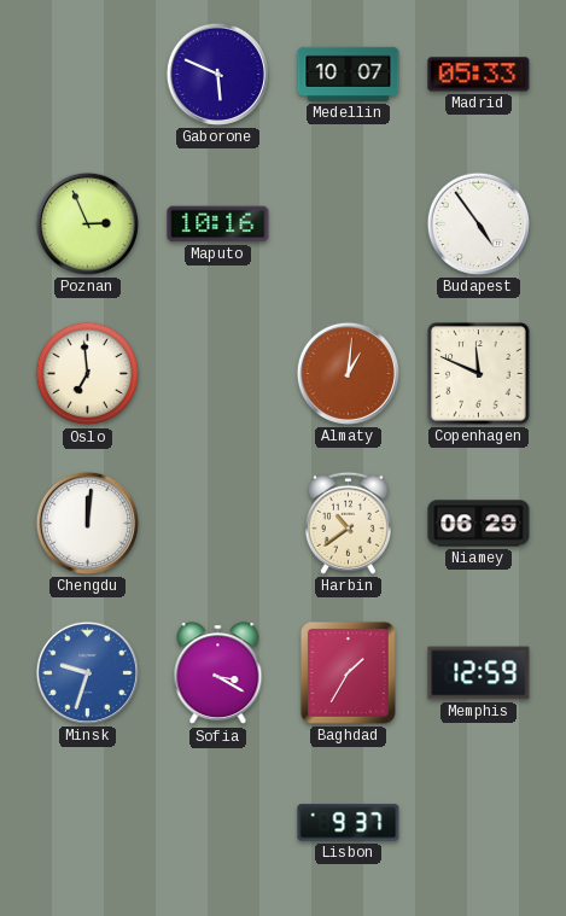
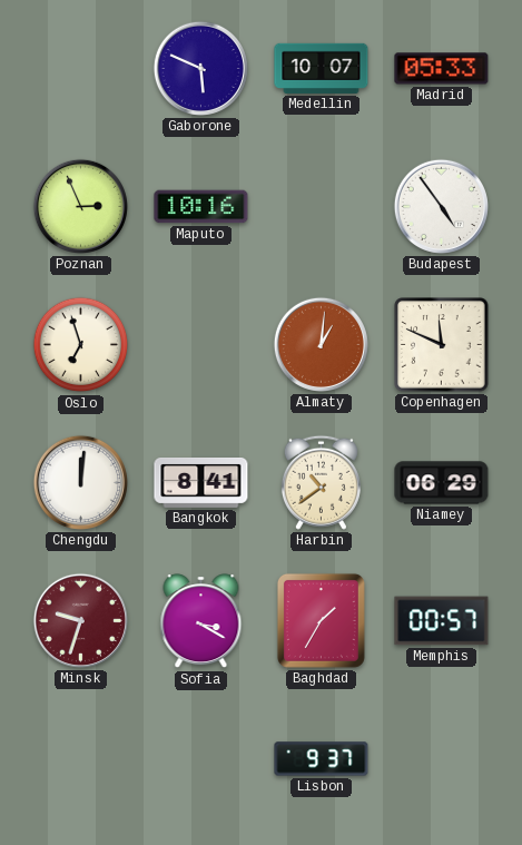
Oslo: 6:59 -> 6:57
Bangkok: none -> 8:41
Minsk dial: blue -> burgundy
Memphis: 12:59 -> 00:57
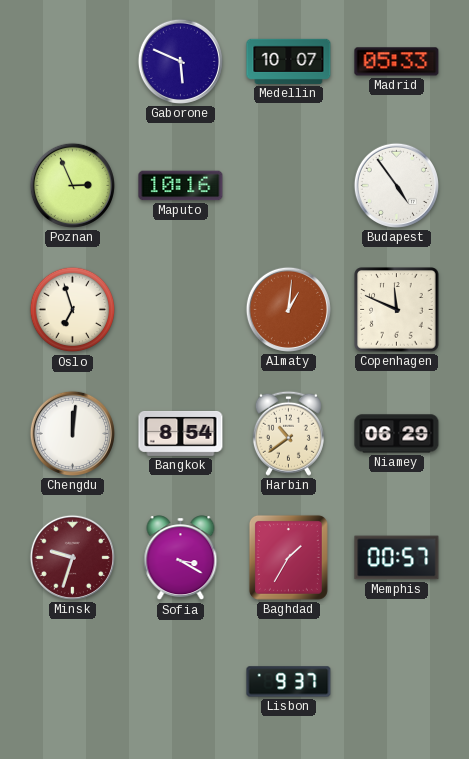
Bangkok: 8:41 -> 8:54
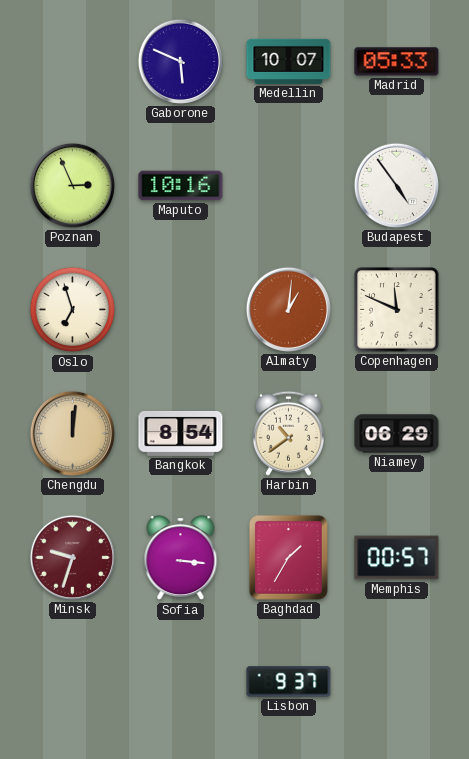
Chengdu dial: white -> champagne
Sofia: 3:20 -> 3:16
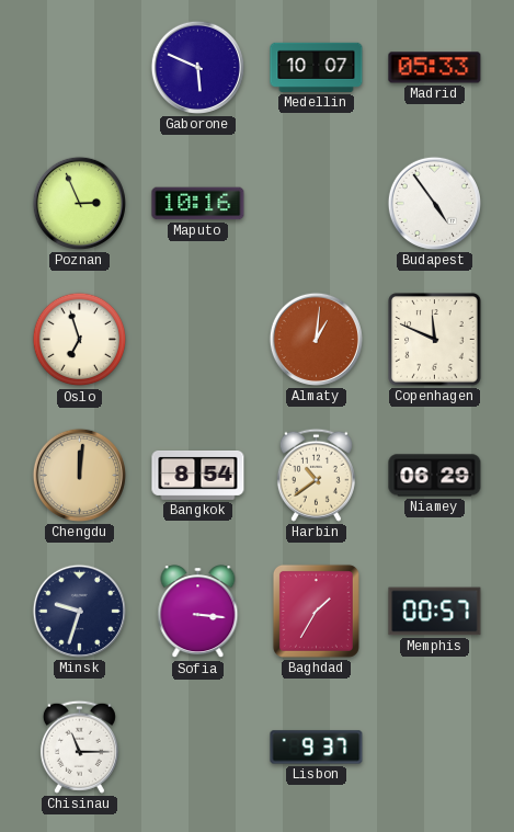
Minsk dial: burgundy -> navy
Chisinau: none -> 11:15
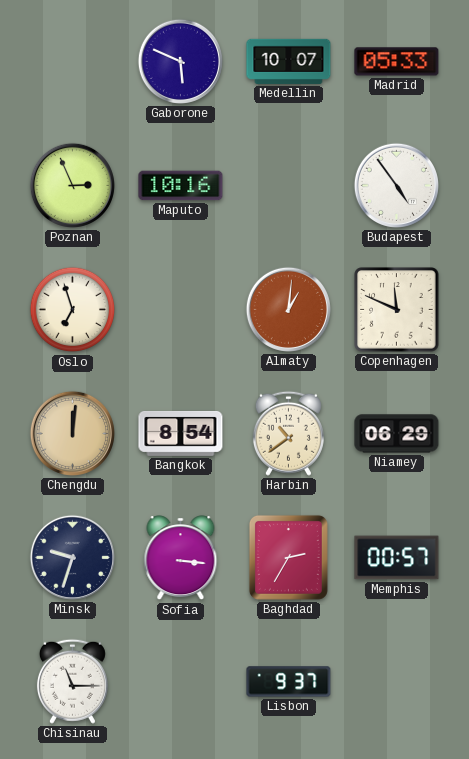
Baghdad: 1:35 -> 2:35
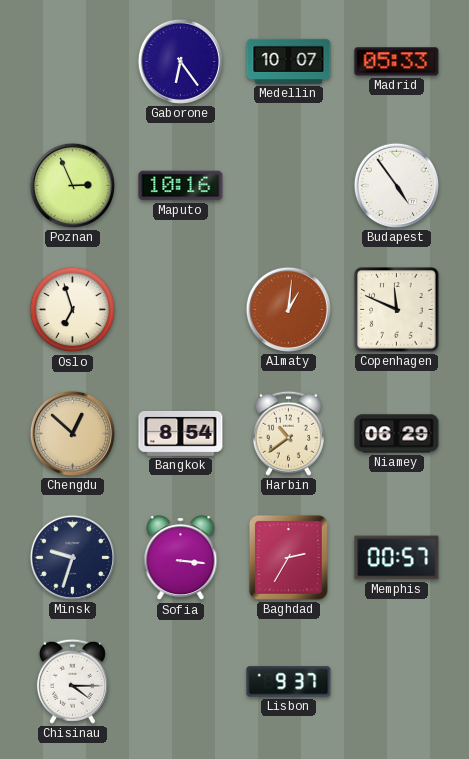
Gaborone: 5:49 -> 6:24
Chengdu: 12:01 -> 12:52
Chisinau: 11:15 -> 4:15
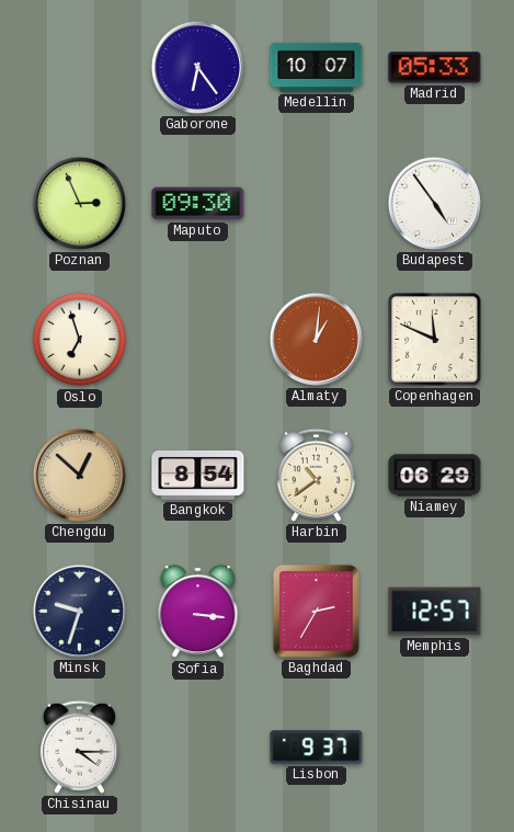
Maputo: 10:16 -> 09:30
Memphis: 00:57 -> 12:57
